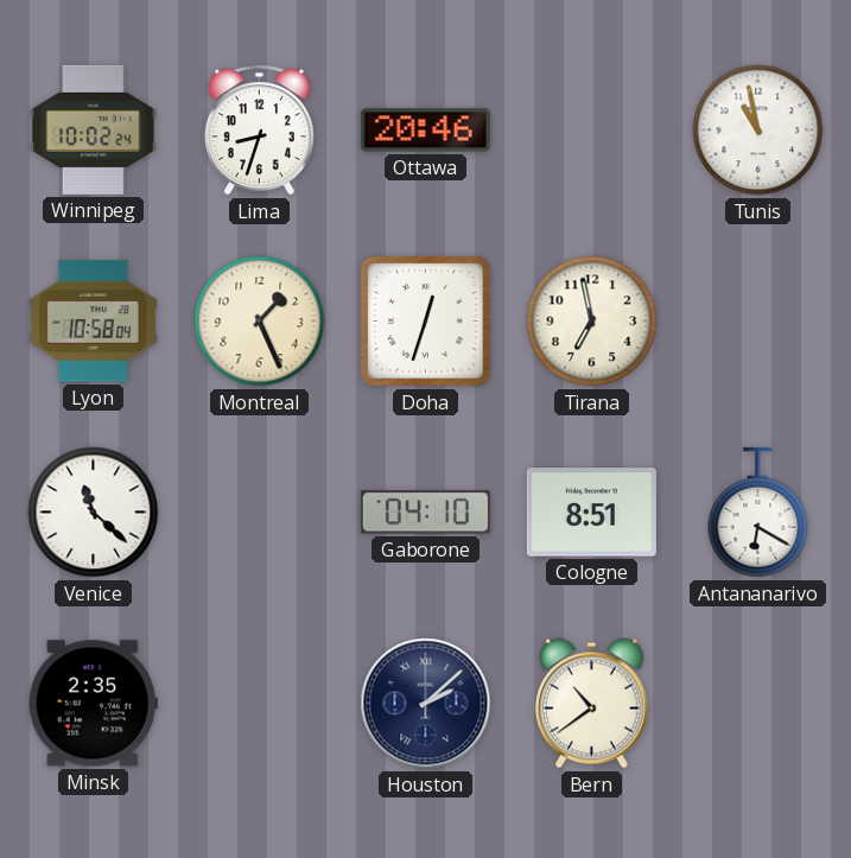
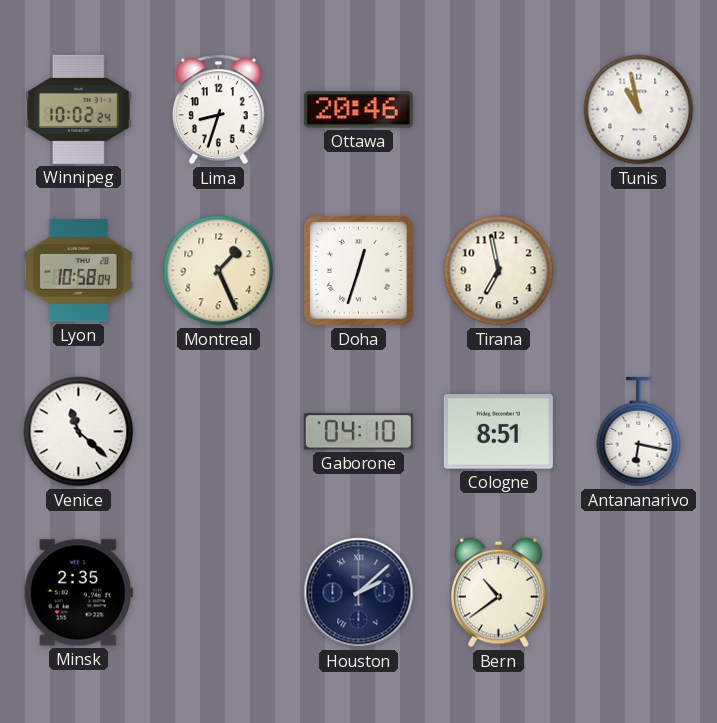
Antananarivo: 6:20 -> 6:17
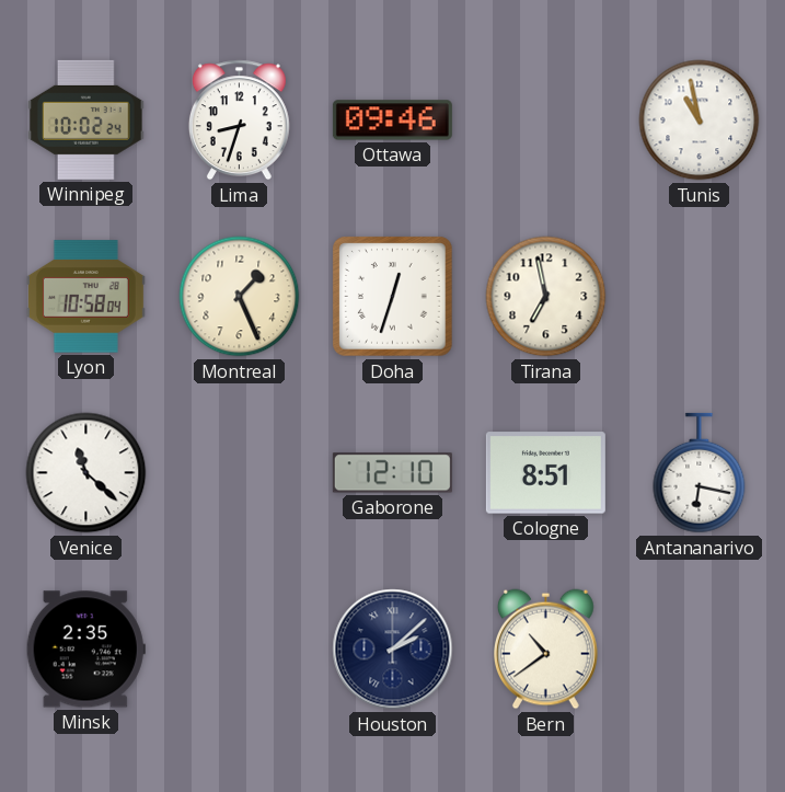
Ottawa: 20:46 -> 09:46
Gaborone: 04:10 -> 12:10
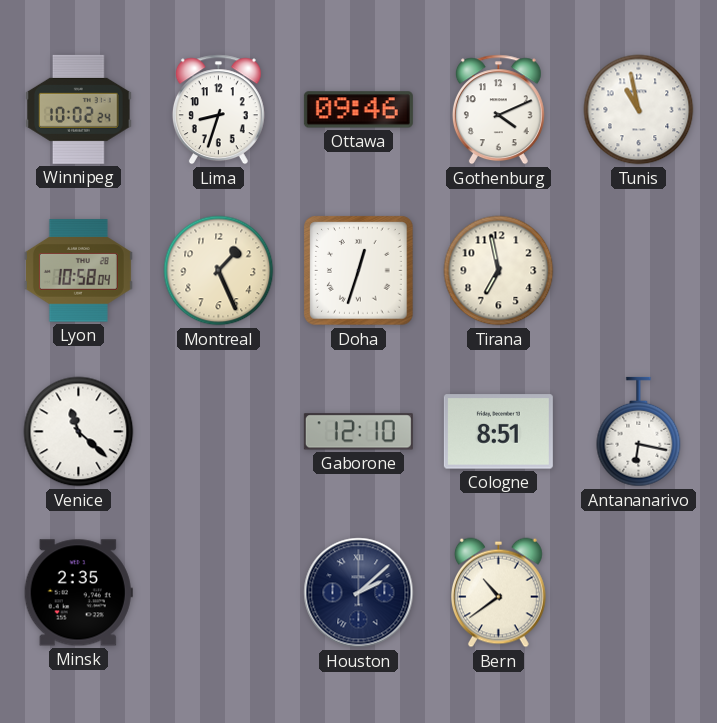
Gothenburg: none -> 4:11
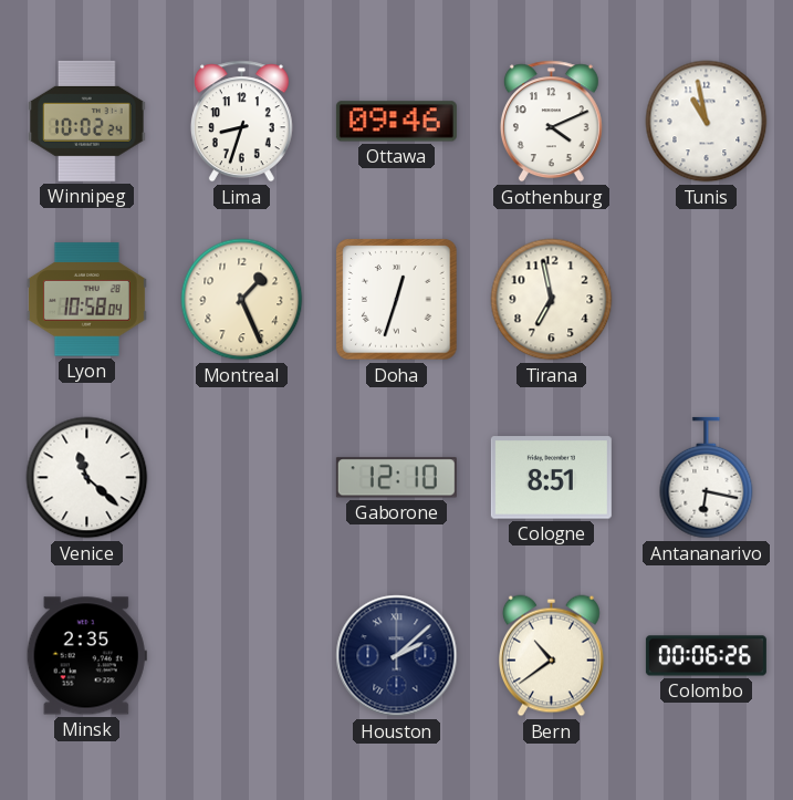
Colombo: none -> 00:06
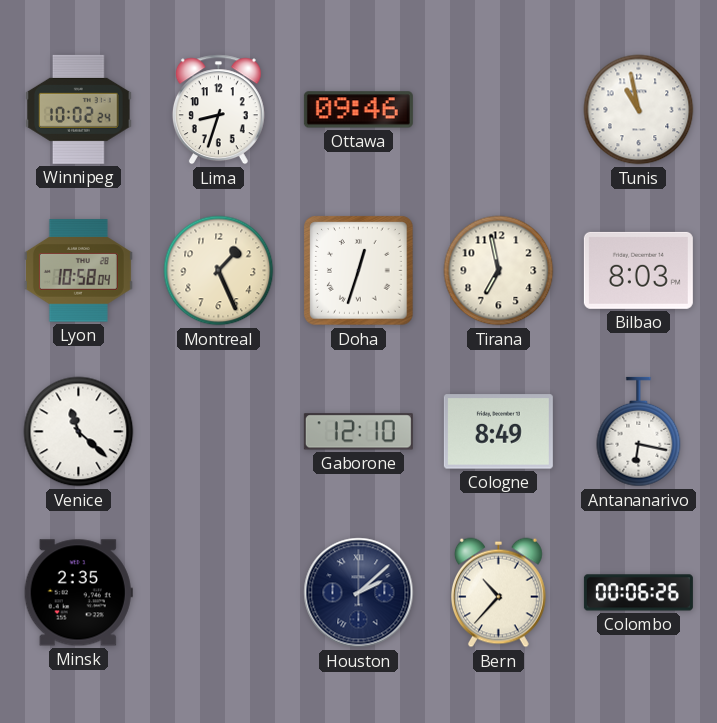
Gothenburg: 4:11 -> none
Bilbao: none -> 8:03
Cologne: 8:51 -> 8:49
Bern: 10:39 -> 10:37
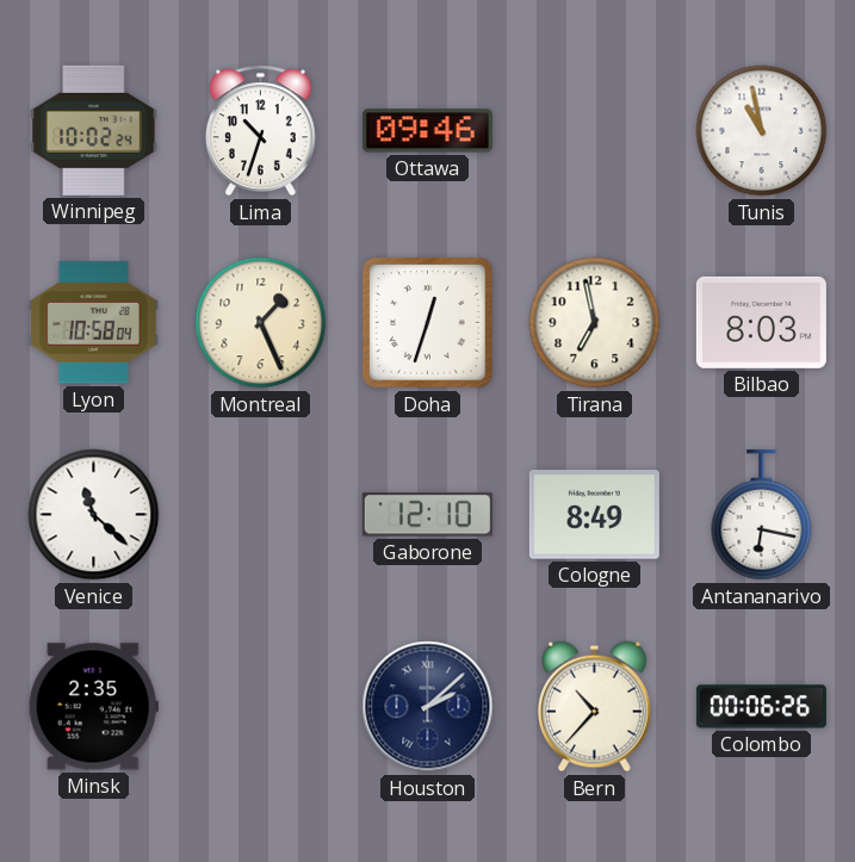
Lima: 8:33 -> 10:33
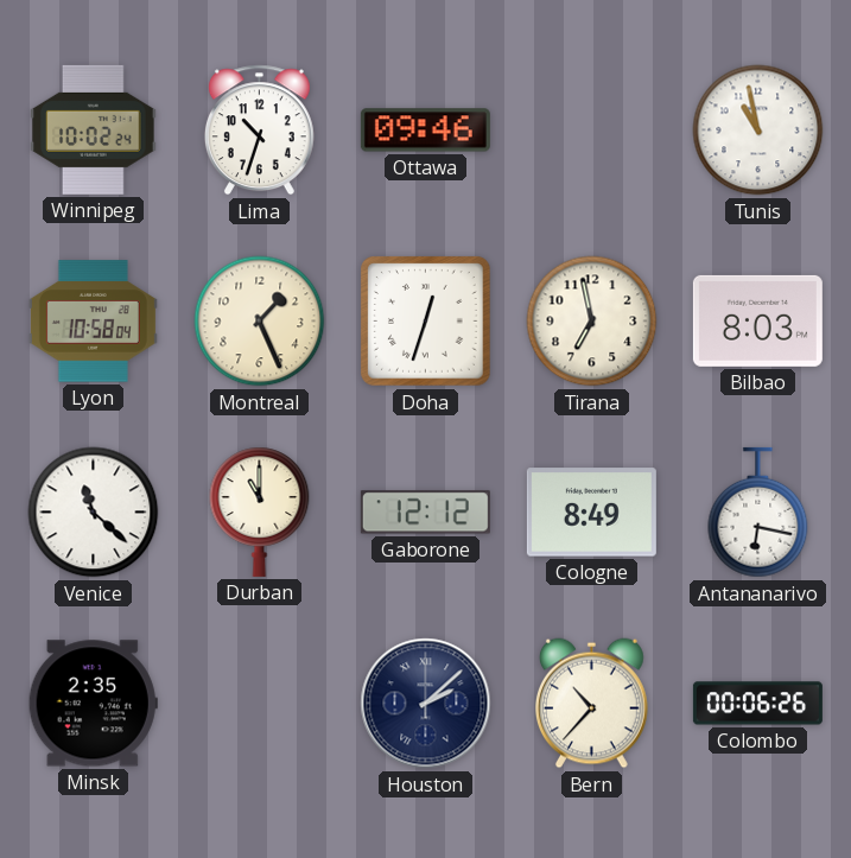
Durban: none -> 11:00
Gaborone: 12:10 -> 12:12
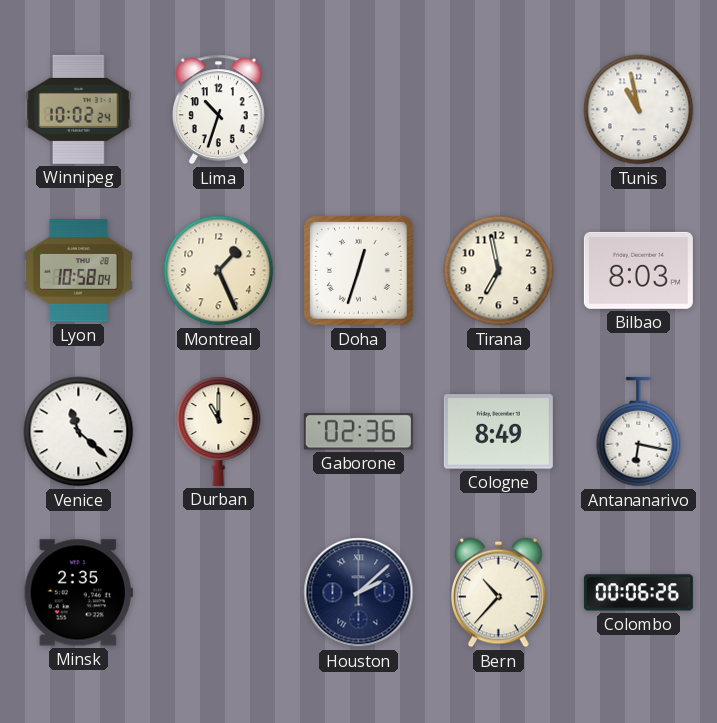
Ottawa: 09:46 -> none
Gaborone: 12:12 -> 02:36
